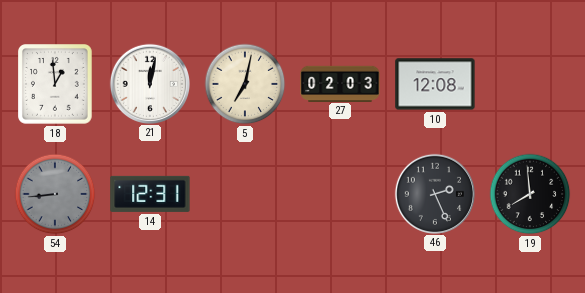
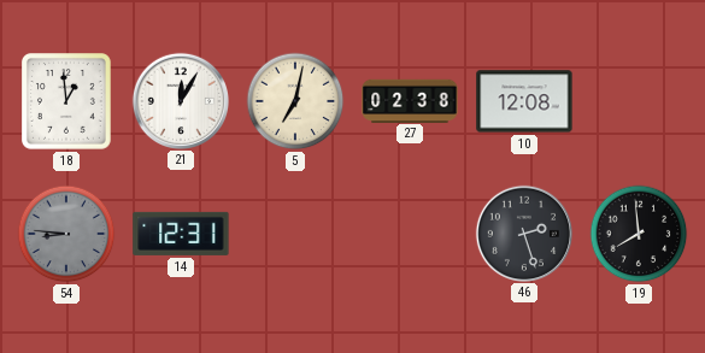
21: 12:02 -> 12:05
27: 02:03 -> 02:38
54: 8:44 -> 8:46
46: 2:26 -> 2:27
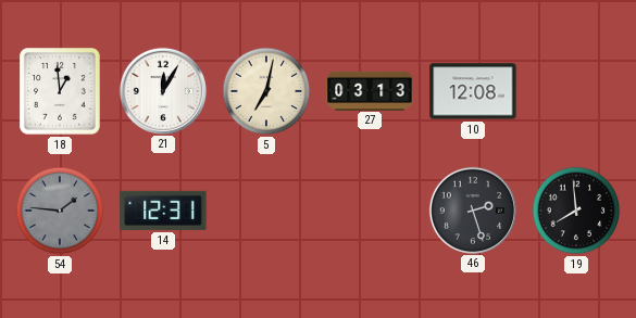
27: 02:38 -> 03:13
54: 8:46 -> 1:46
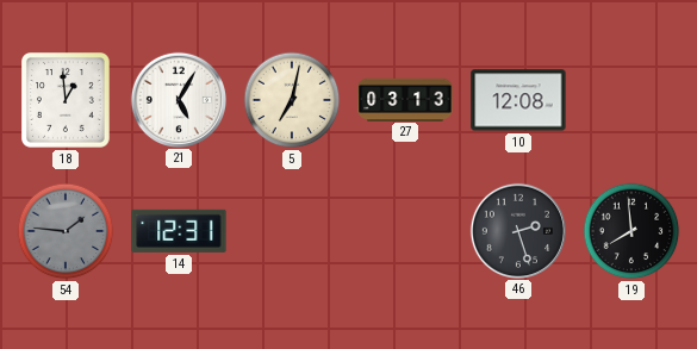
21: 12:05 -> 5:05
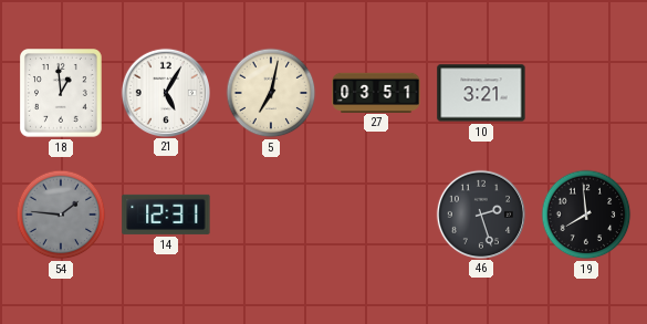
27: 03:13 -> 03:51
10: 12:08 -> 3:21
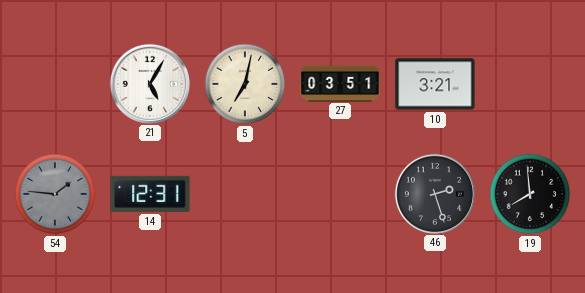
18: 12:59 -> none
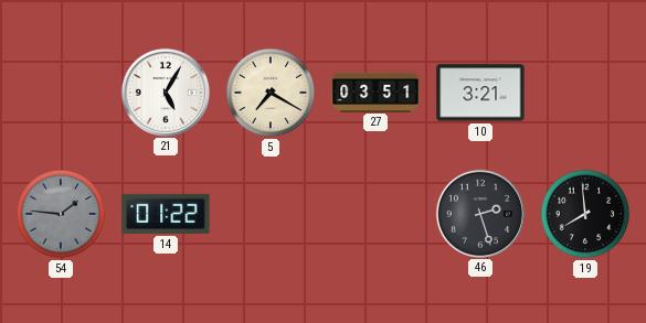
5: 7:02 -> 7:20
14: 12:31 -> 01:22
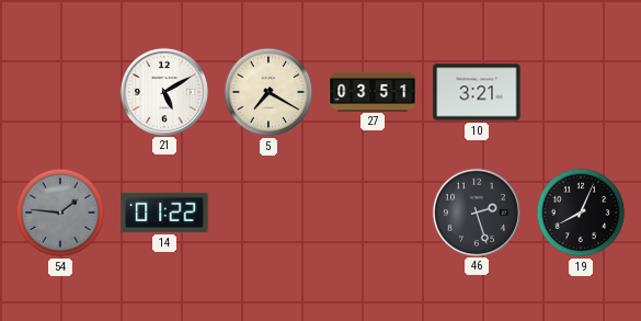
21: 5:05 -> 5:10
19: 7:59 -> 8:04
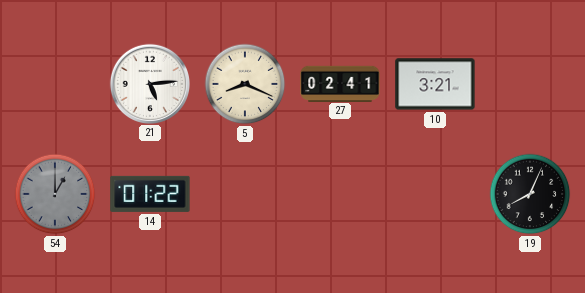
21: 5:10 -> 5:14
5: 7:20 -> 8:19
27: 03:51 -> 02:41
54: 1:46 -> 1:00
46: 2:27 -> none
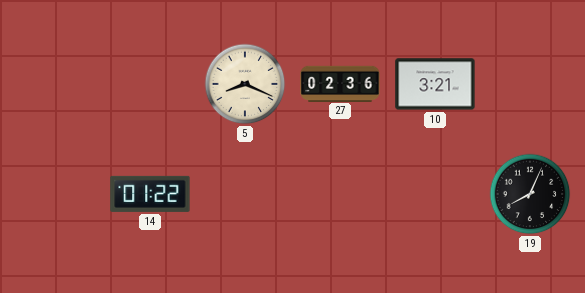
21: 5:14 -> none
27: 02:41 -> 02:36
54: 1:00 -> none
